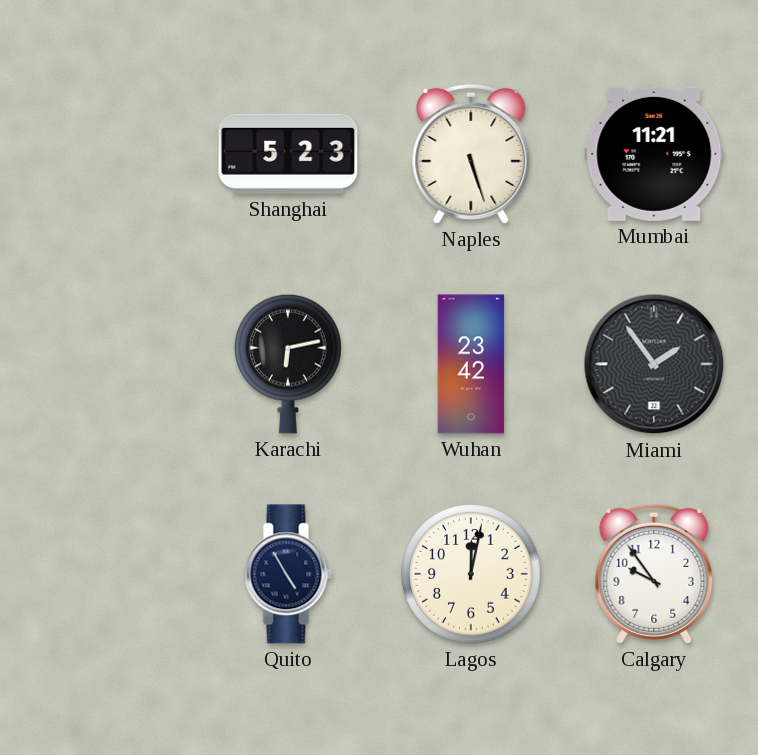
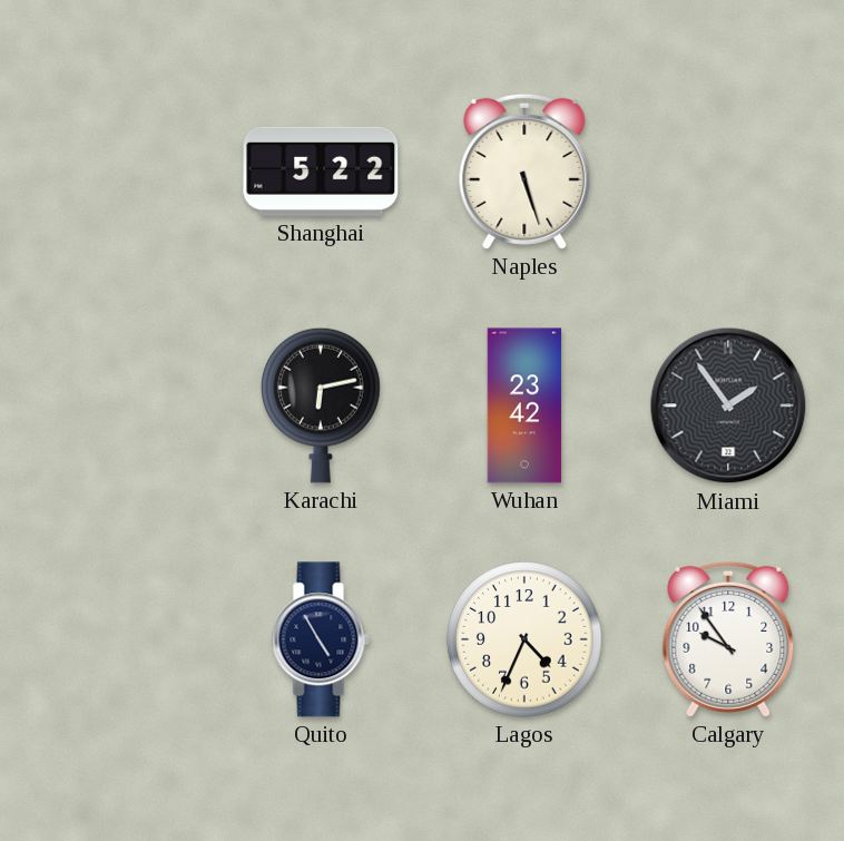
Shanghai: 5:23 -> 5:22
Mumbai: 11:21 -> none
Lagos: 12:02 -> 4:34
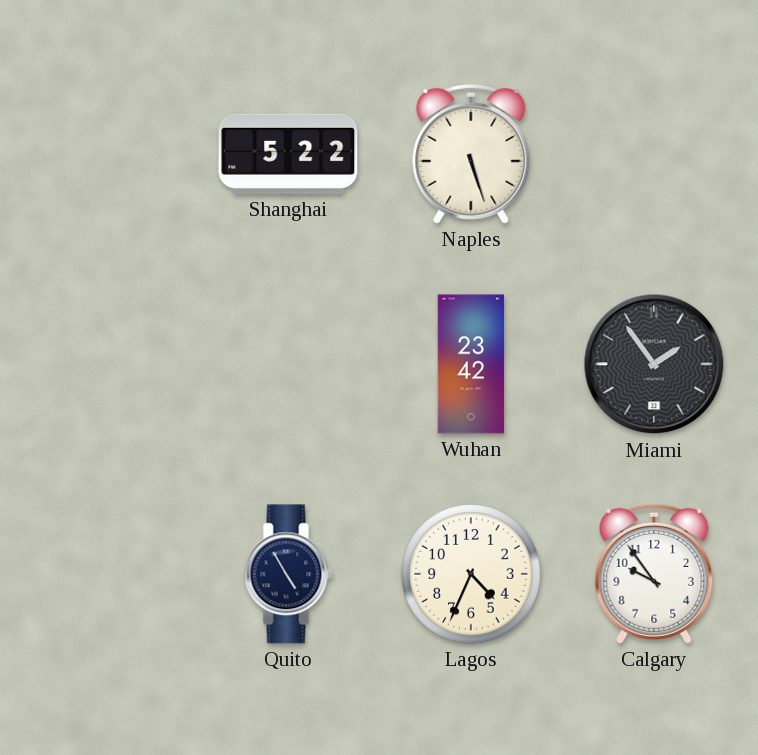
Karachi: 6:13 -> none
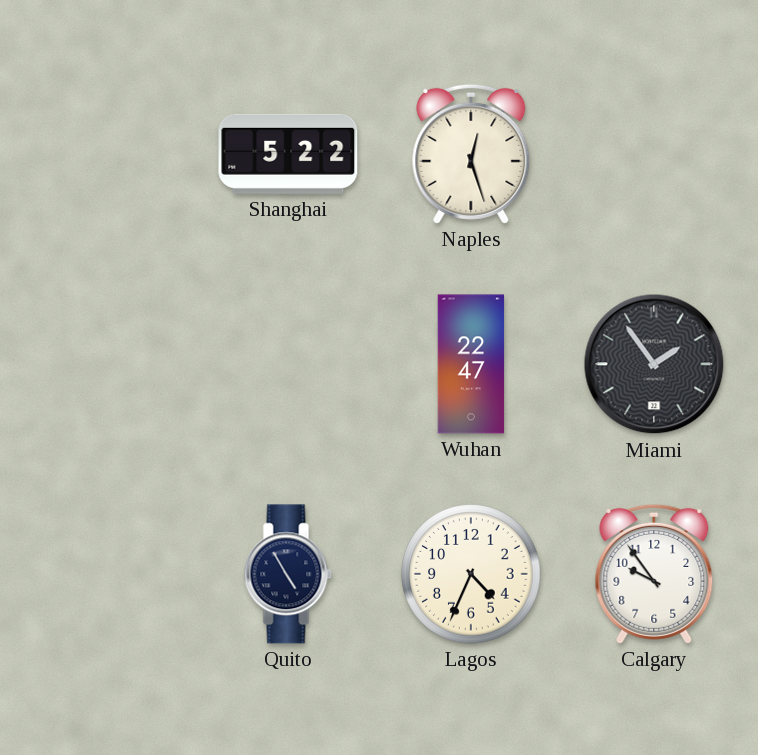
Naples: 5:27 -> 12:27
Wuhan: 23:42 -> 22:47
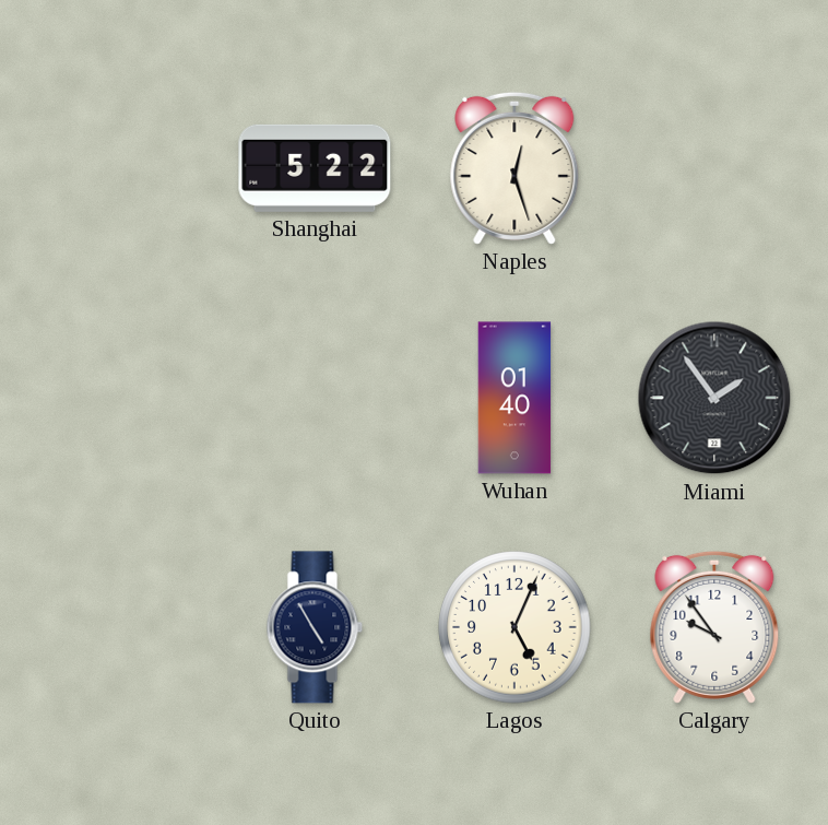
Wuhan: 22:47 -> 01:40
Lagos: 4:34 -> 5:04
